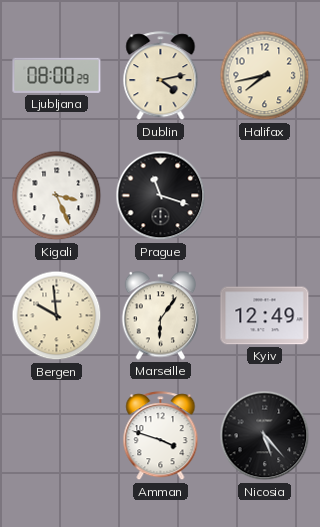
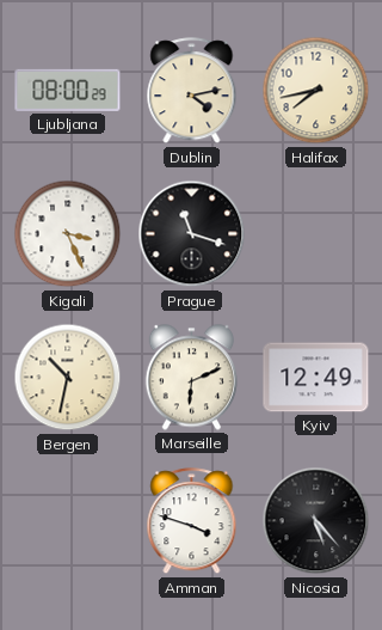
Bergen: 9:59 -> 10:32
Marseille: 6:06 -> 6:11
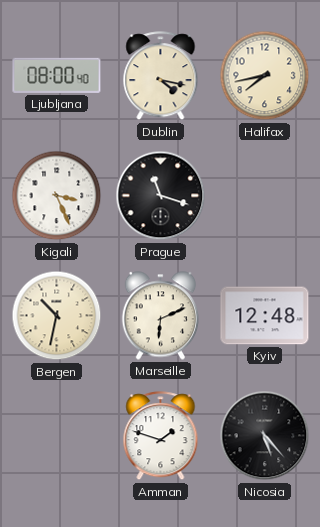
Ljubljana: 08:00:29 -> 08:00:40
Dublin: 4:13 -> 4:17
Kyiv: 12:49 -> 12:48
Amman: 3:48 -> 1:48
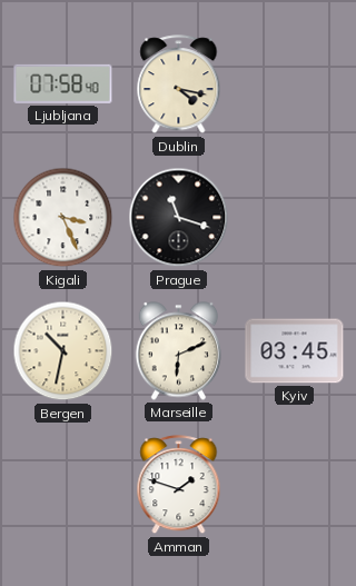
Ljubljana: 08:00 -> 07:58
Halifax: 7:43 -> none
Kyiv: 12:48 -> 03:45
Nicosia: 5:23 -> none
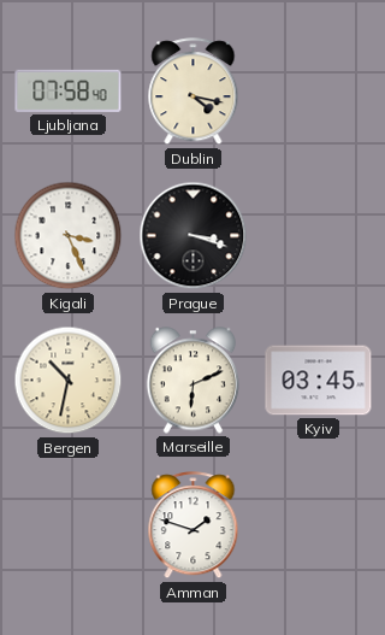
Prague: 11:18 -> 3:18
